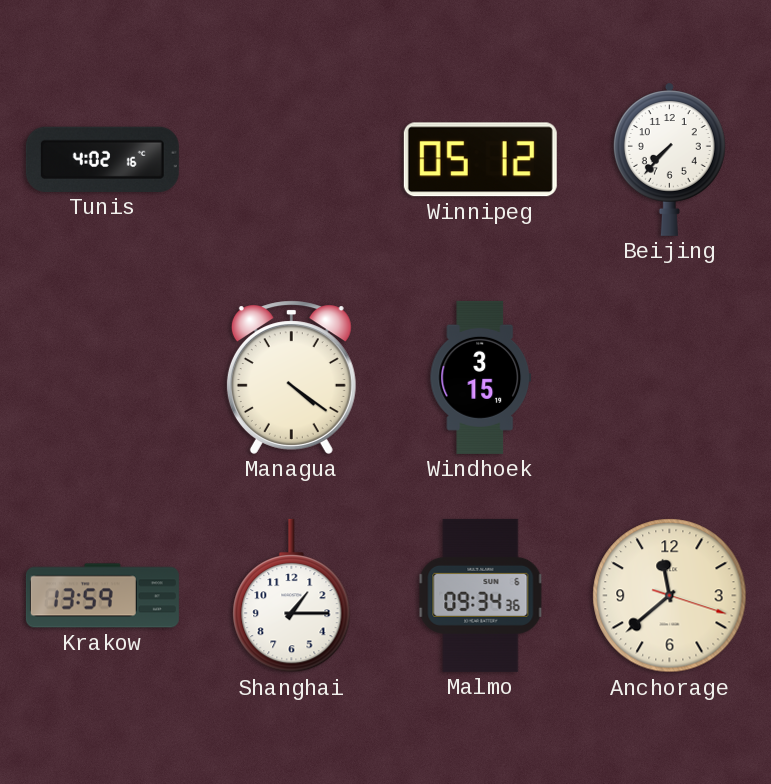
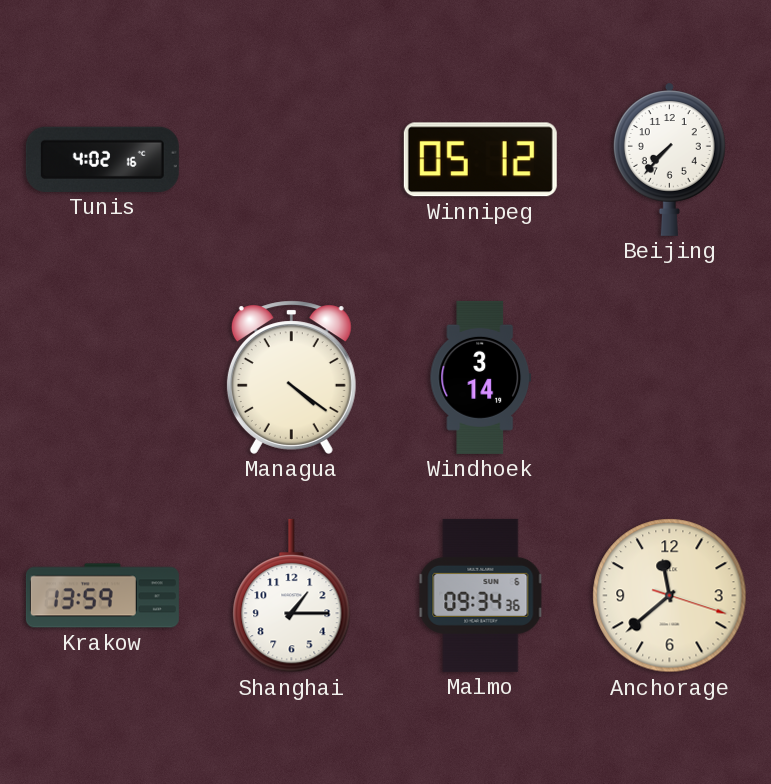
Windhoek: 3:15 -> 3:14
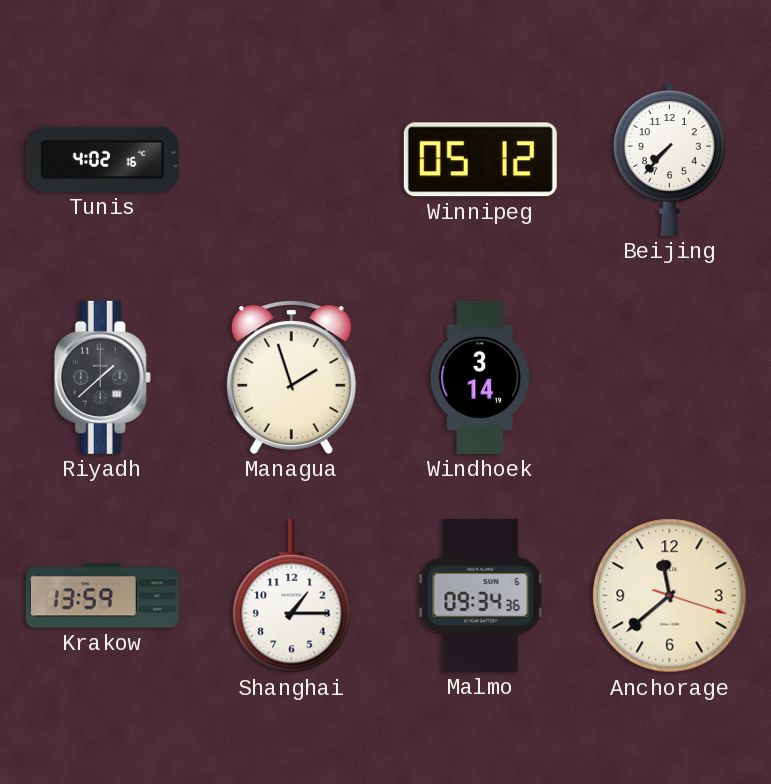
Riyadh: none -> 1:38
Managua: 4:21 -> 1:57
